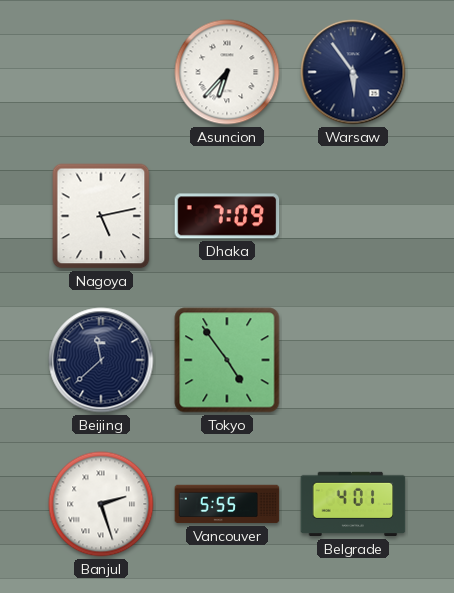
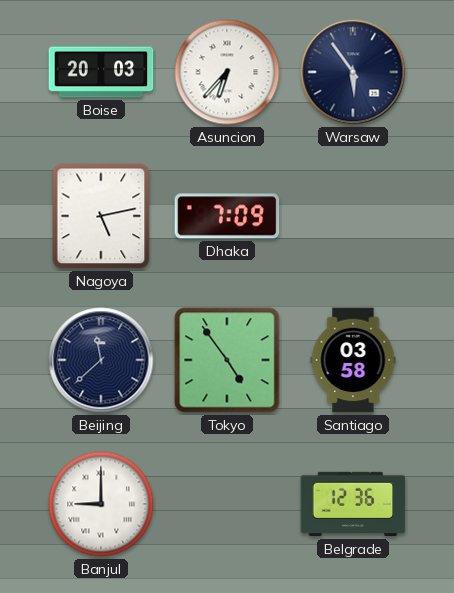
Boise: none -> 20:03
Santiago: none -> 03:58
Banjul: 2:27 -> 9:00
Vancouver: 5:55 -> none
Belgrade: 4:01 -> 12:36
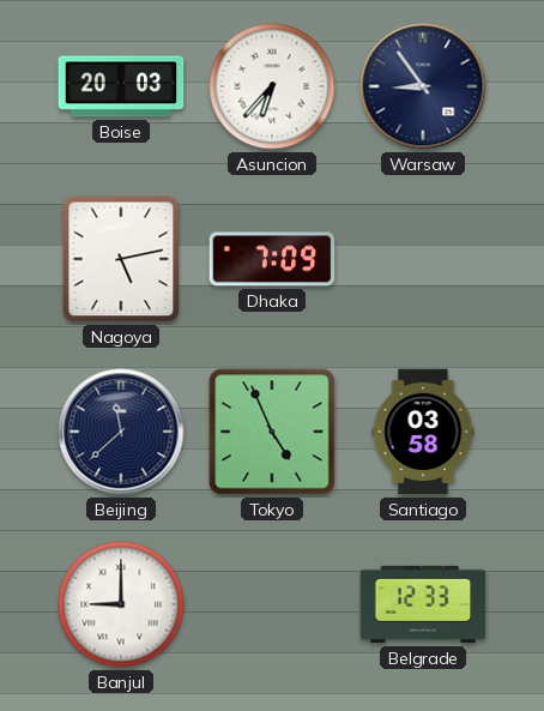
Warsaw: 5:54 -> 8:54
Tokyo: 4:54 -> 4:56
Belgrade: 12:36 -> 12:33
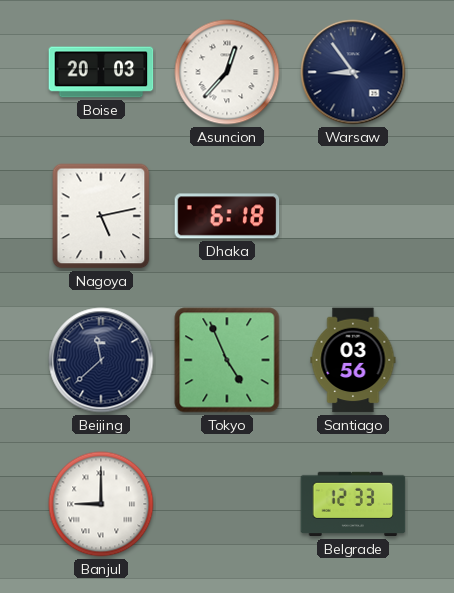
Asuncion: 6:37 -> 12:37
Dhaka: 7:09 -> 6:18
Santiago: 03:58 -> 03:56
